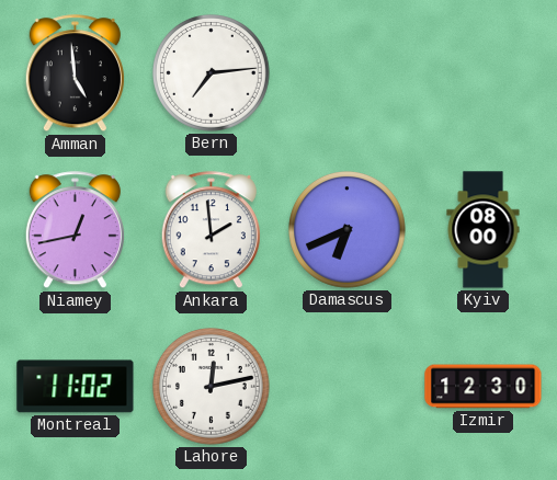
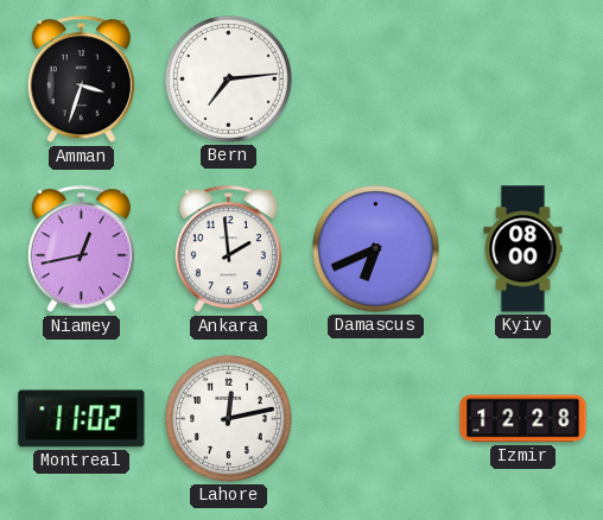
Amman: 4:59 -> 3:33
Izmir: 12:30 -> 12:28
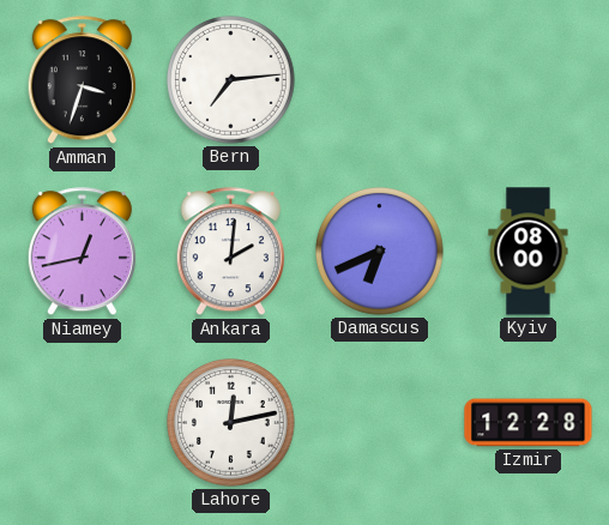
Ankara: 1:59 -> 2:01
Montreal: 11:02 -> none
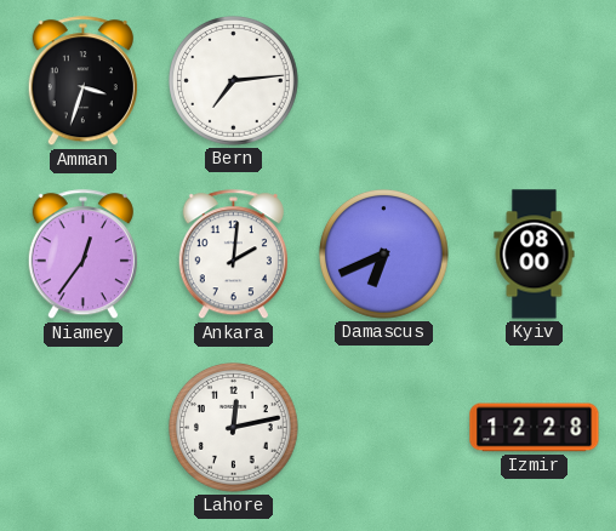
Niamey: 12:43 -> 12:36
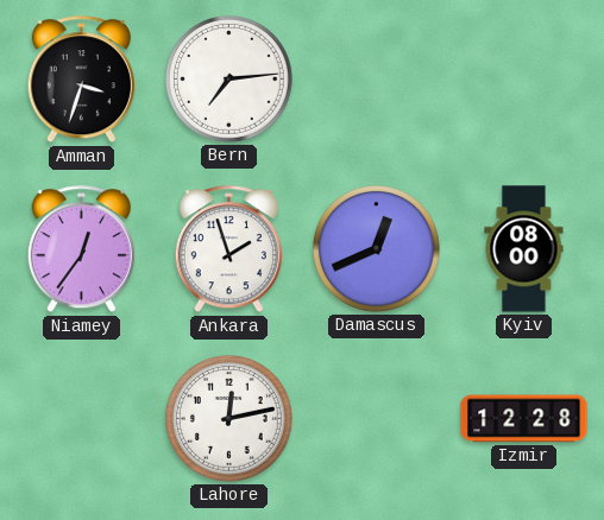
Ankara: 2:01 -> 1:57
Damascus: 6:41 -> 12:41
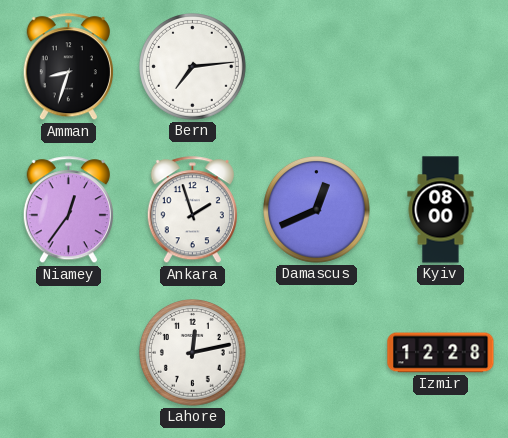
Amman: 3:33 -> 8:33
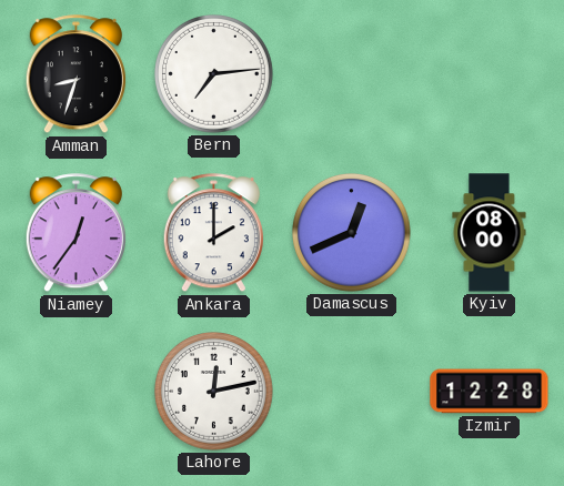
Ankara: 1:57 -> 2:00
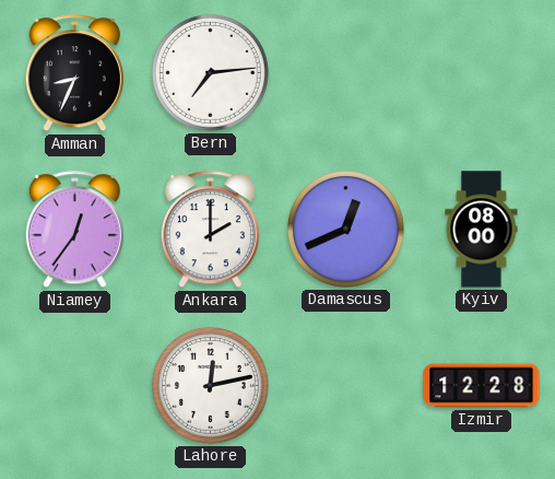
Amman: 8:33 -> 8:34
